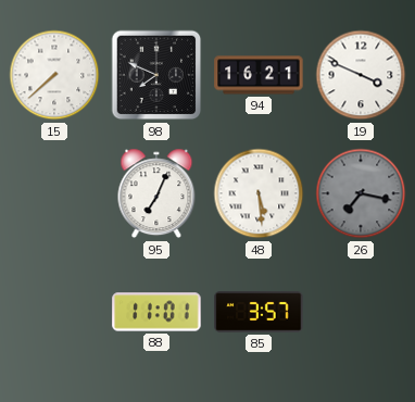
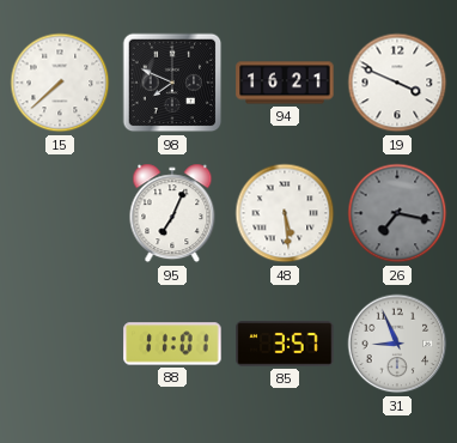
31: none -> 8:56
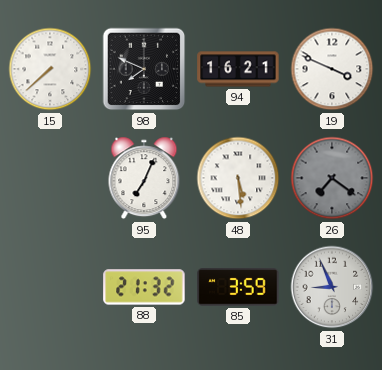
26: 7:17 -> 7:21
88: 11:01 -> 21:32
85: 3:57 -> 3:59
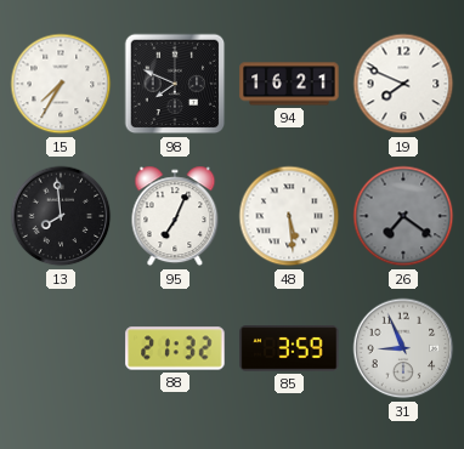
15: 7:38 -> 7:35
19: 3:49 -> 7:49
13: none -> 7:59
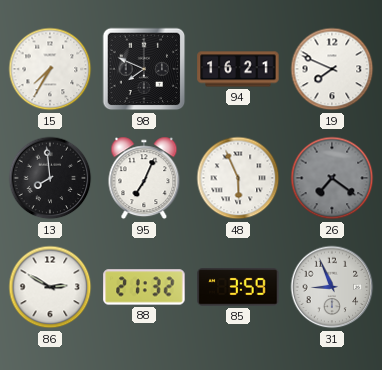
48: 5:29 -> 5:56
86: none -> 2:50
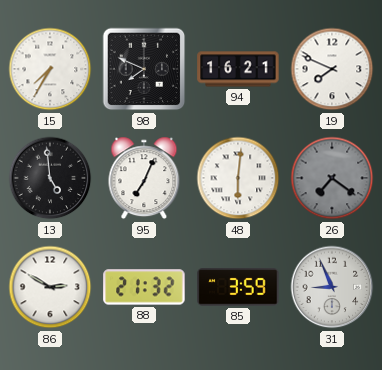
13: 7:59 -> 4:59
48: 5:56 -> 6:01
